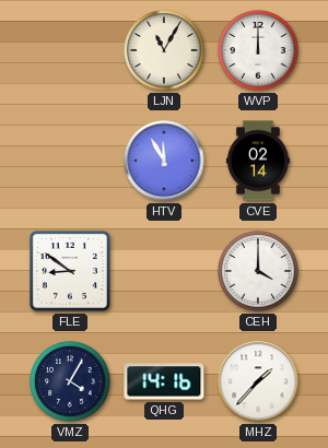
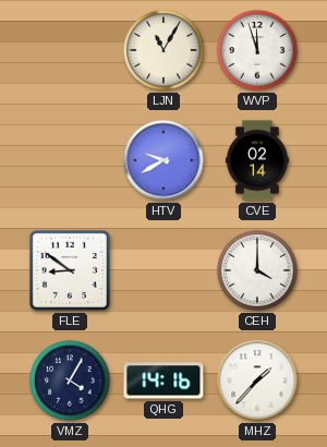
WVP: 12:00 -> 11:57
HTV: 11:55 -> 9:40
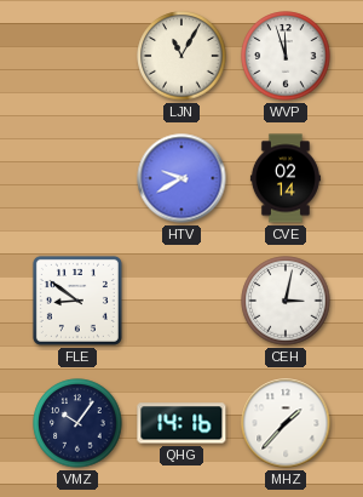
CEH: 4:00 -> 3:02
VMZ: 4:05 -> 10:06
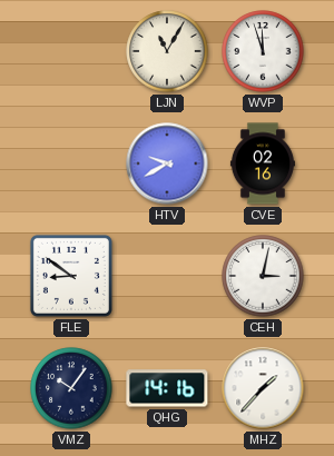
CVE: 02:14 -> 02:16
